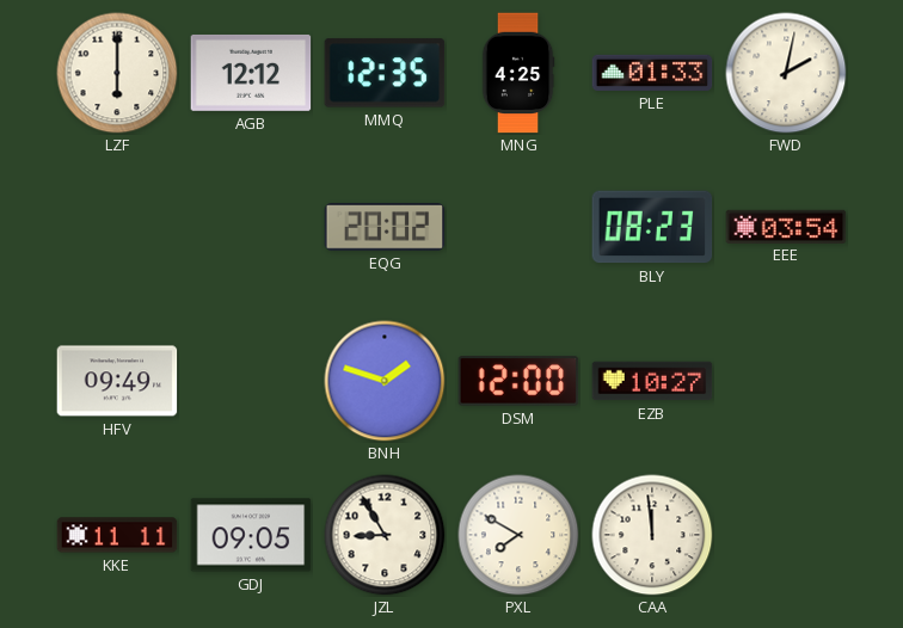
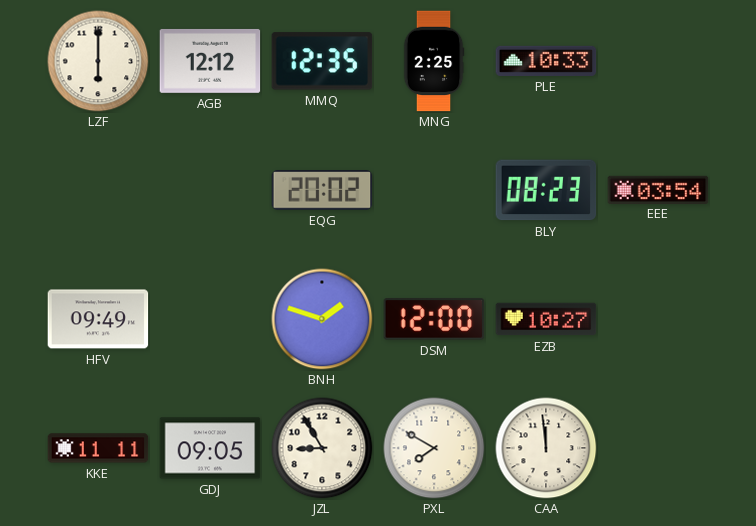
MNG: 4:25 -> 2:25
PLE: 01:33 -> 10:33
FWD: 2:02 -> none
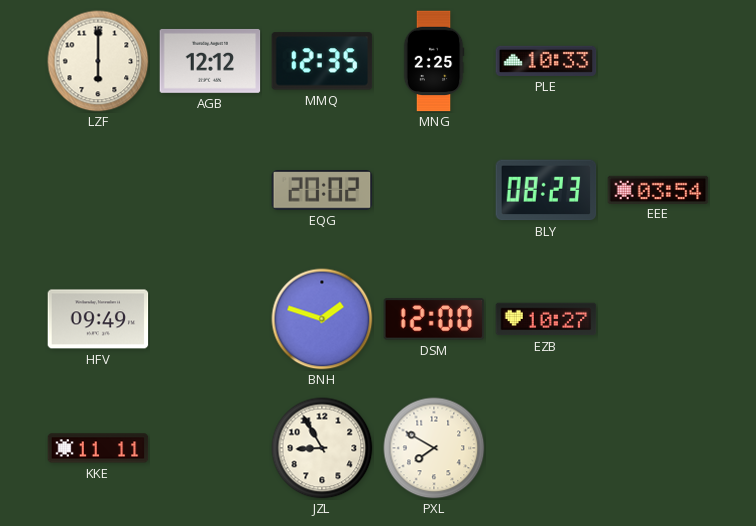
GDJ: 09:05 -> none
CAA: 11:59 -> none
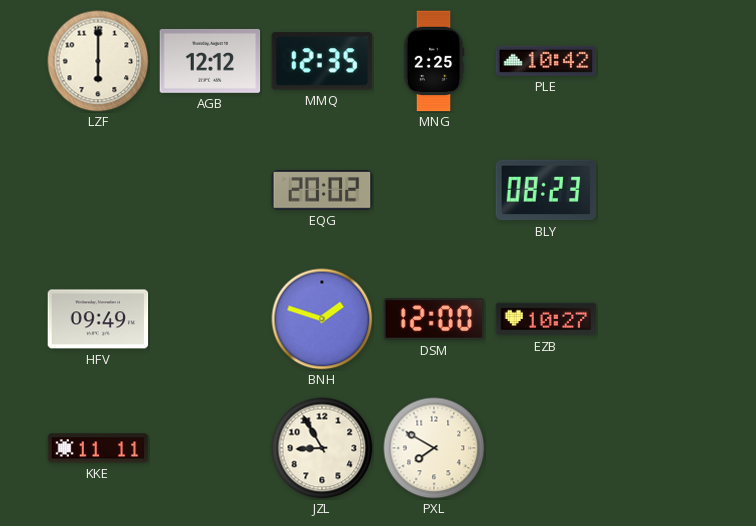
PLE: 10:33 -> 10:42
EEE: 03:54 -> none
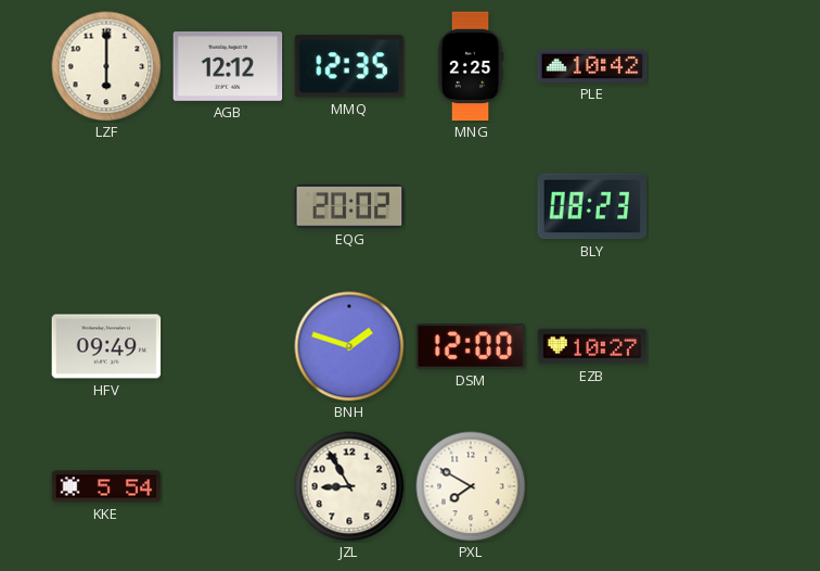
KKE: 11:11 -> 5:54
